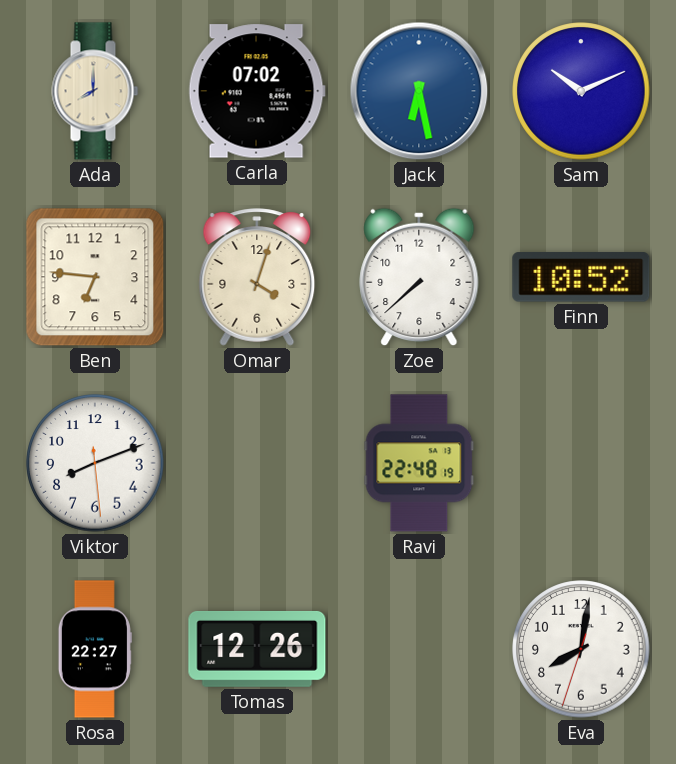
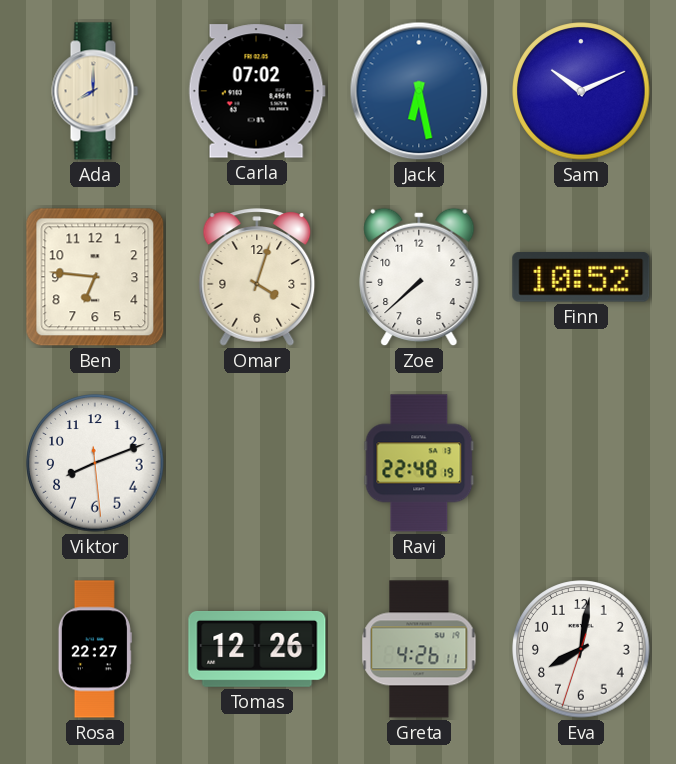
Greta: none -> 4:26
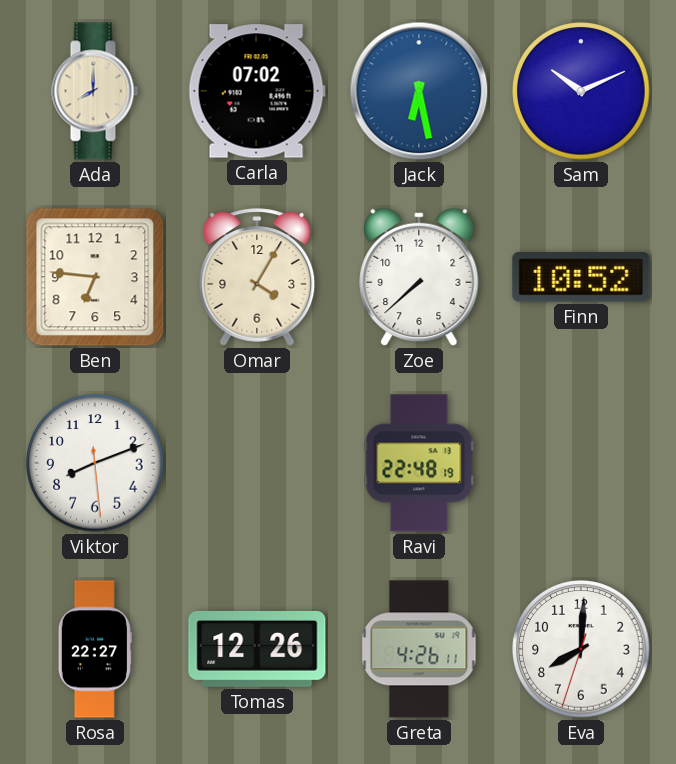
Omar: 4:03 -> 4:05
Eva: 8:01 -> 8:00
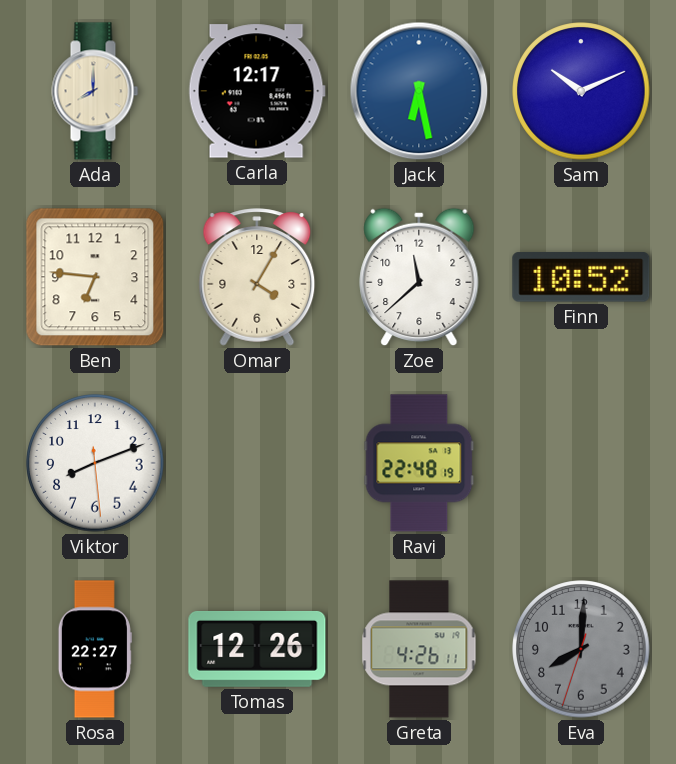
Carla: 07:02 -> 12:17
Zoe: 7:38 -> 11:38
Eva dial: white -> grey
